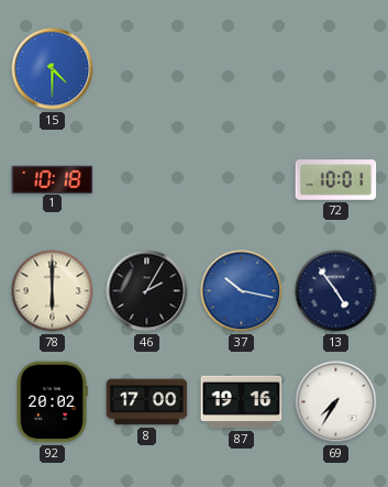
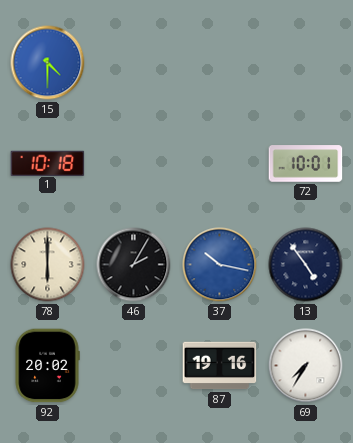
8: 17:00 -> none
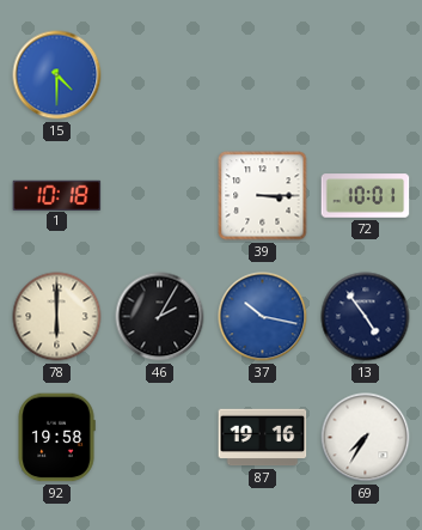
39: none -> 3:15
92: 20:02 -> 19:58
